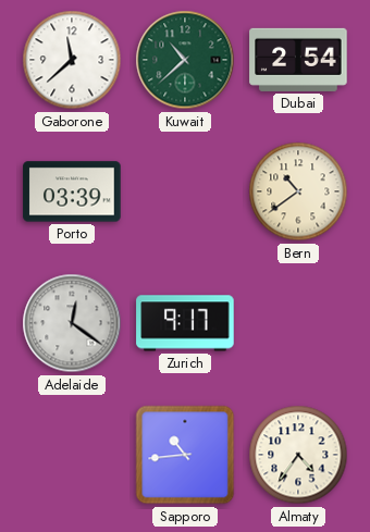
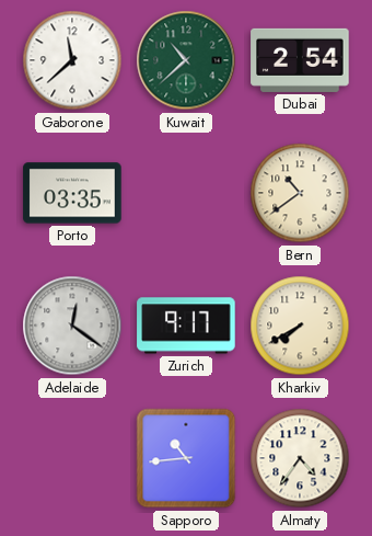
Porto: 03:39 -> 03:35
Kharkiv: none -> 7:40
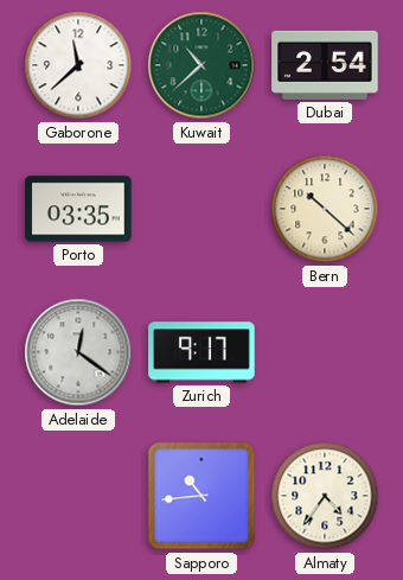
Bern: 10:39 -> 10:22
Kharkiv: 7:40 -> none
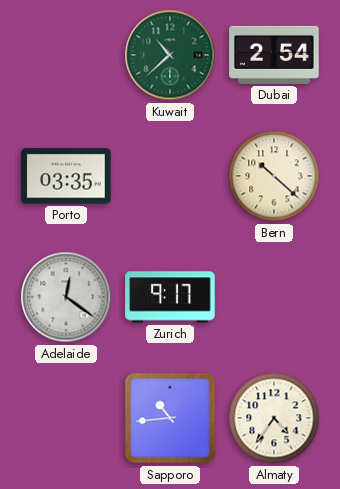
Gaborone: 11:38 -> none
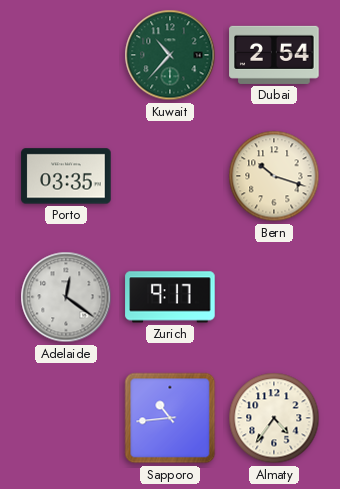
Kuwait: 10:38 -> 10:37
Bern: 10:22 -> 10:18
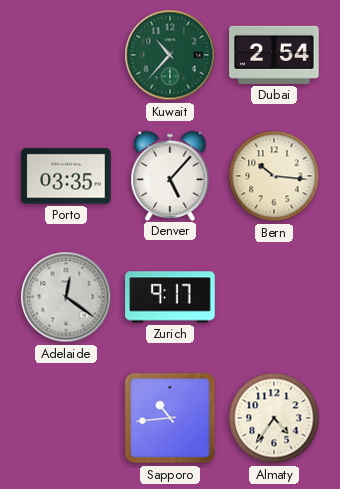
Denver: none -> 5:07
Bern: 10:18 -> 10:16
